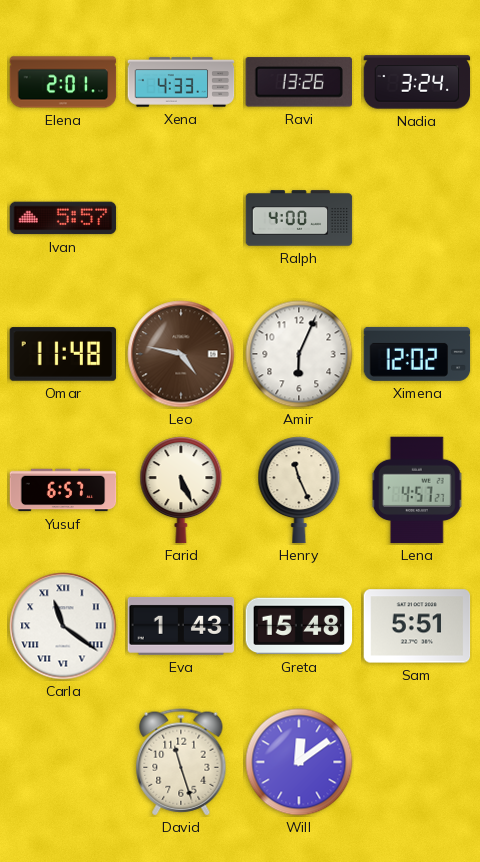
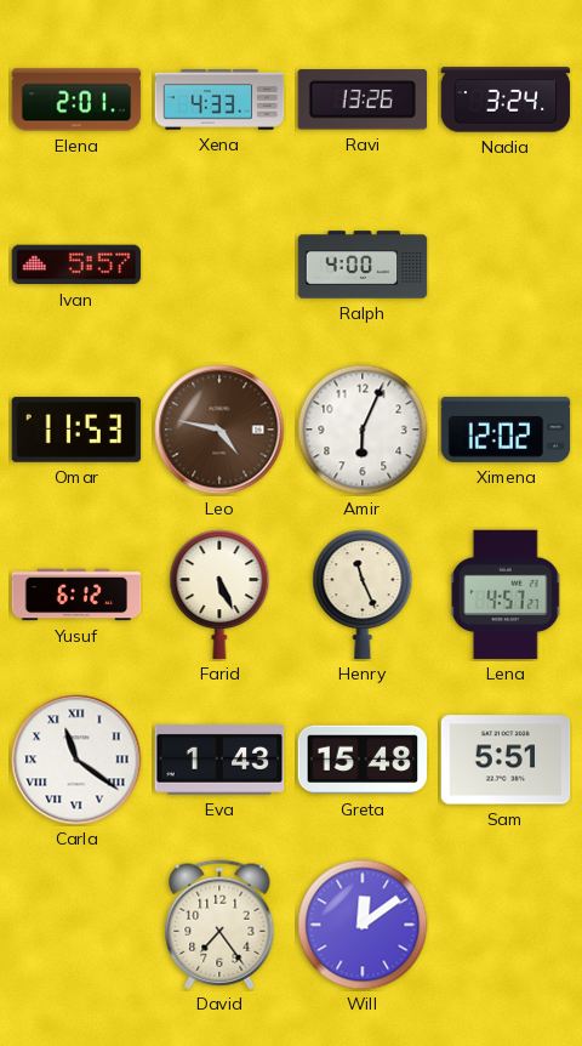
Omar: 11:48 -> 11:53
Yusuf: 6:57 -> 6:12
David: 11:27 -> 7:24
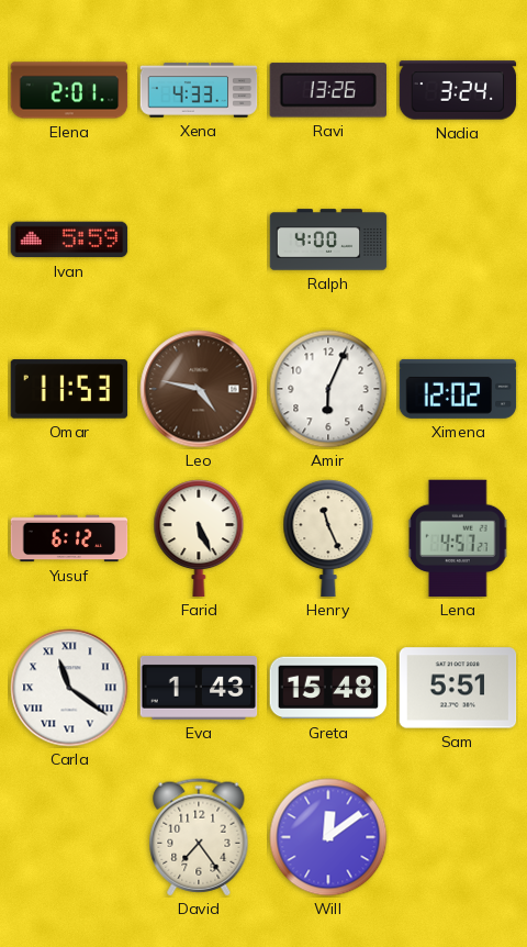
Ivan: 5:57 -> 5:59
